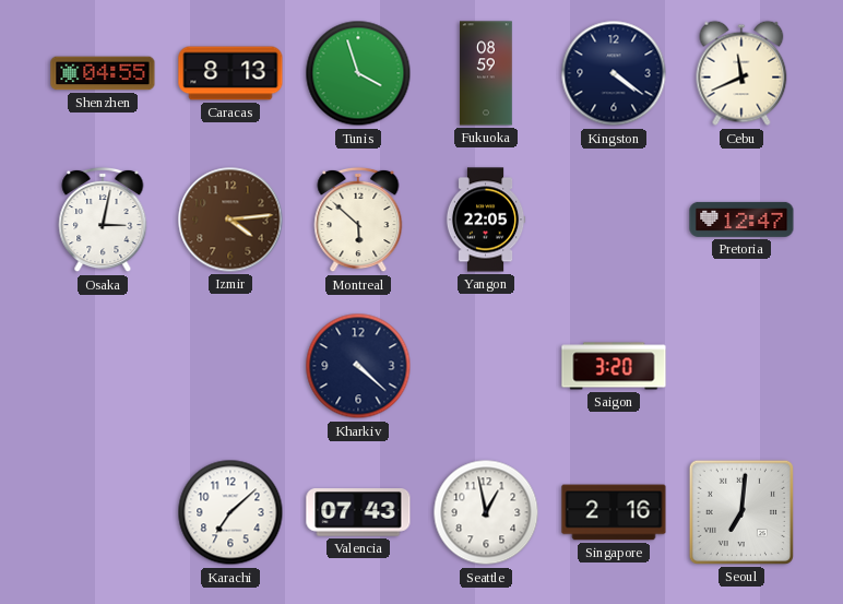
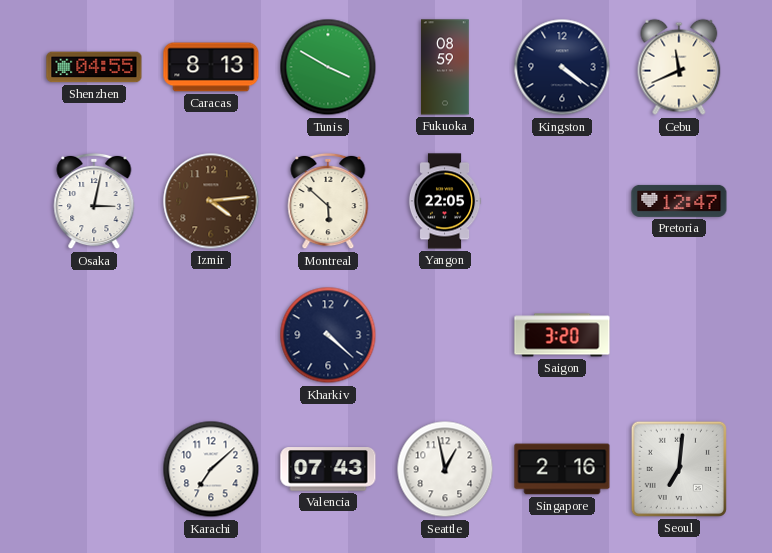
Tunis: 3:57 -> 3:50
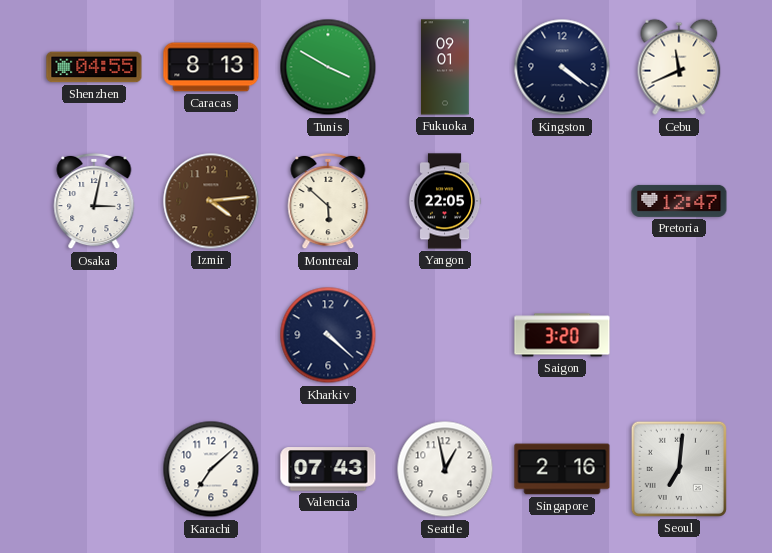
Fukuoka: 08:59 -> 09:01
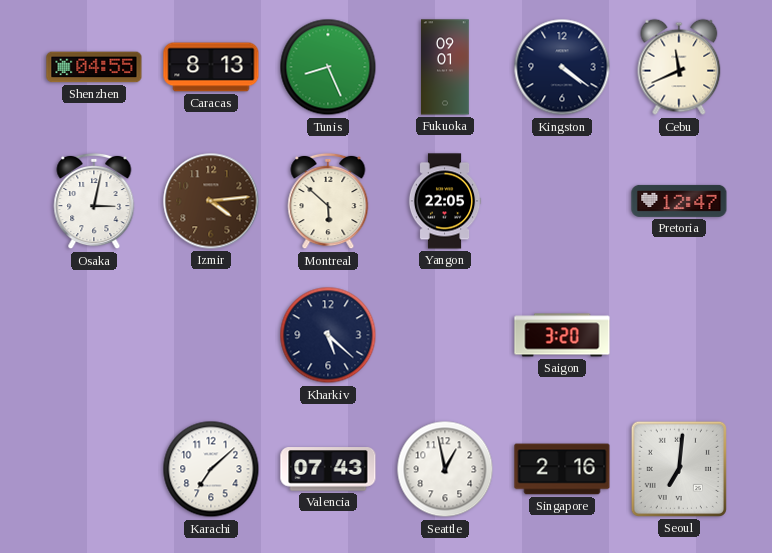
Tunis: 3:50 -> 8:26
Kharkiv: 4:22 -> 5:22
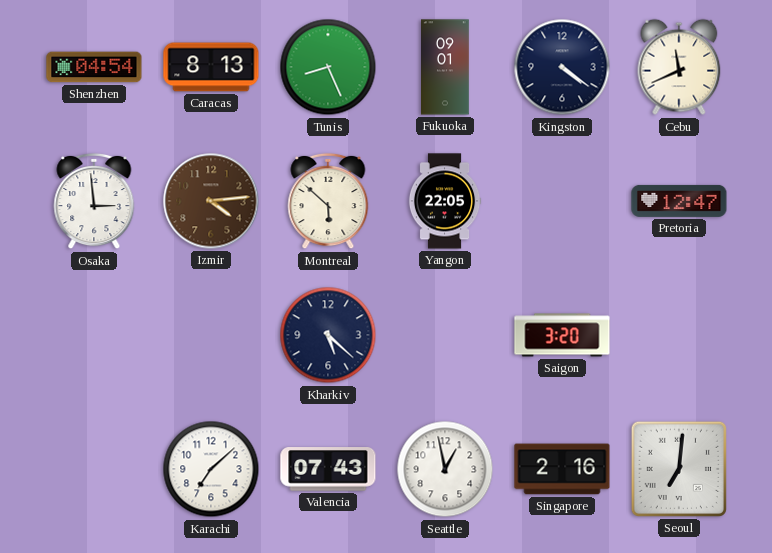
Shenzhen: 04:55 -> 04:54
Osaka: 3:02 -> 2:59
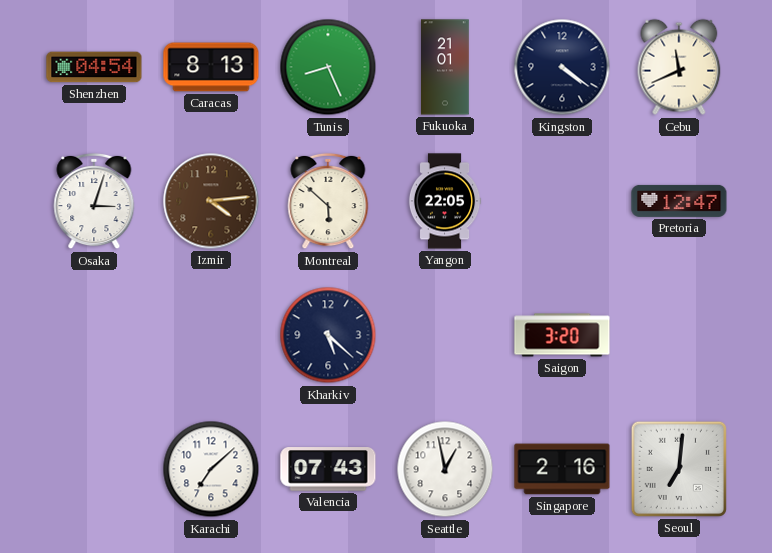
Fukuoka: 09:01 -> 21:01
Osaka: 2:59 -> 3:03
